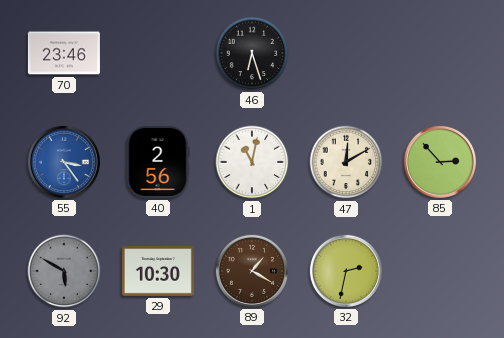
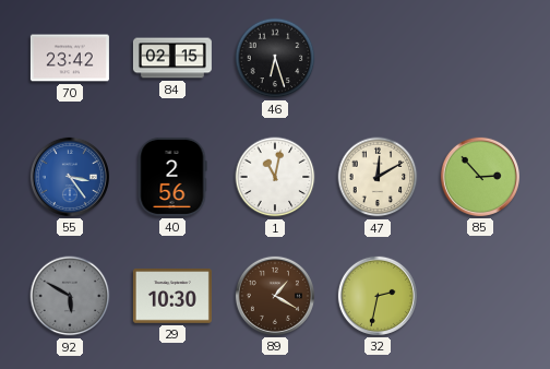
70: 23:46 -> 23:42
84: none -> 02:15
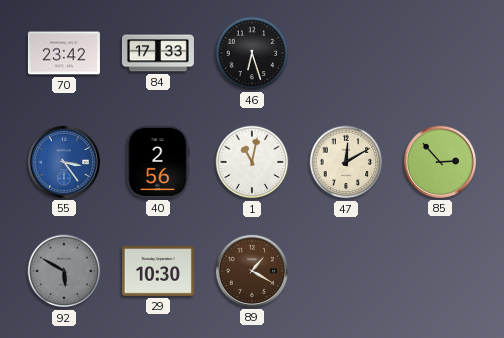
84: 02:15 -> 17:33
32: 2:32 -> none
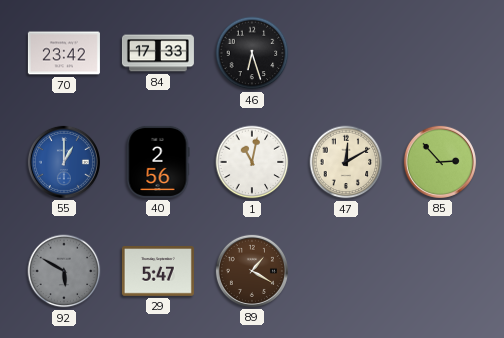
55: 3:24 -> 1:00
29: 10:30 -> 5:47
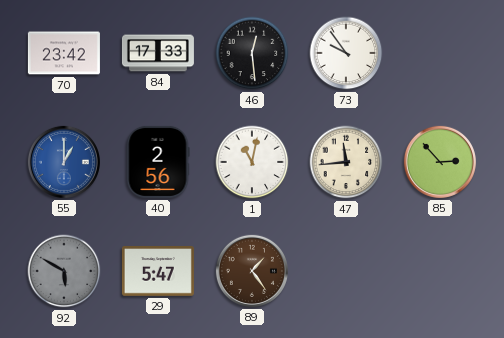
46: 6:27 -> 12:29
73: none -> 9:54
47: 12:10 -> 11:44
89: 1:20 -> 1:24
